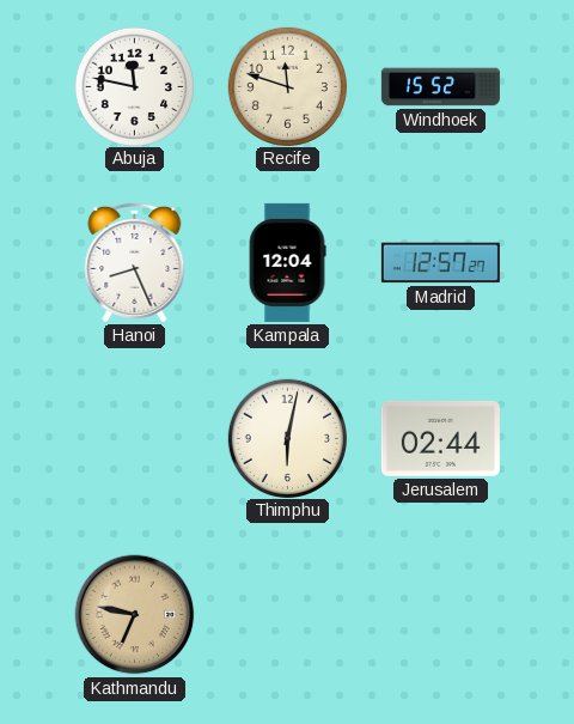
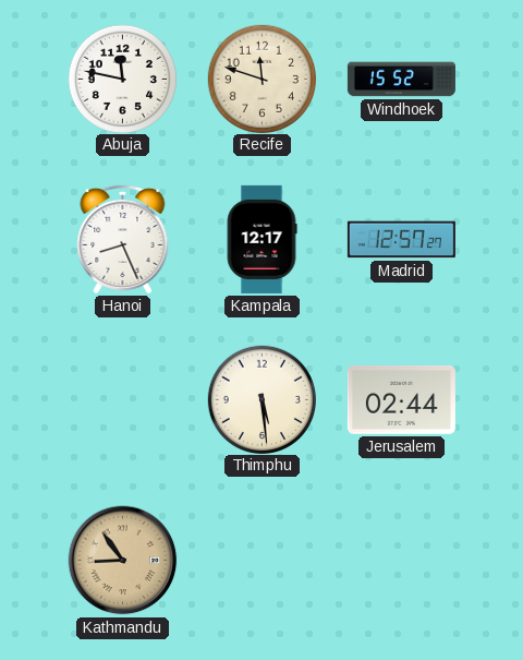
Kampala: 12:04 -> 12:17
Thimphu: 6:02 -> 5:29
Kathmandu: 6:47 -> 8:54
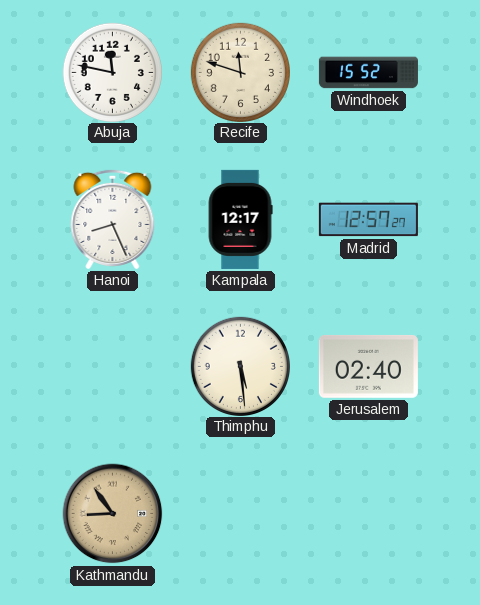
Jerusalem: 02:44 -> 02:40
